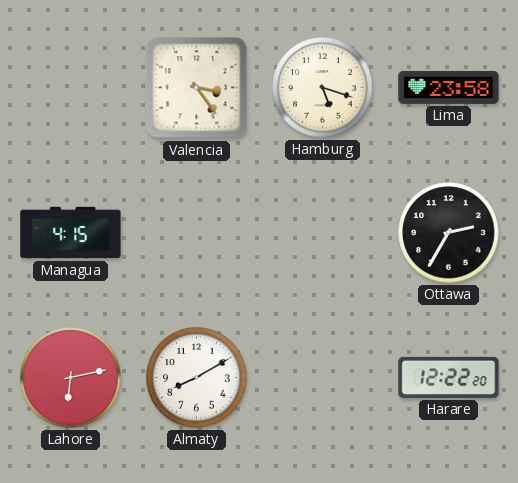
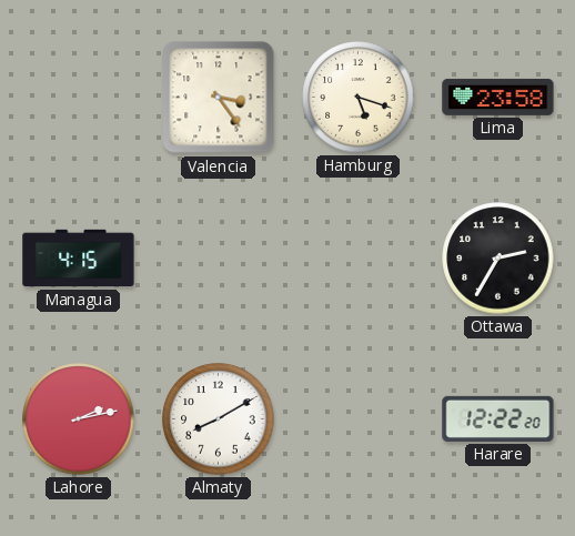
Lahore: 6:13 -> 2:13
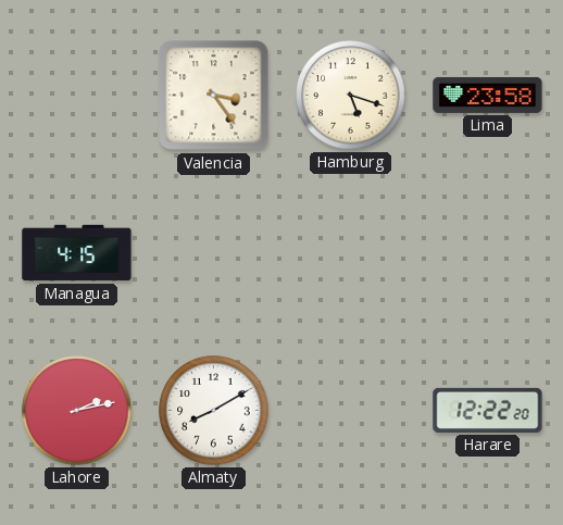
Ottawa: 2:35 -> none
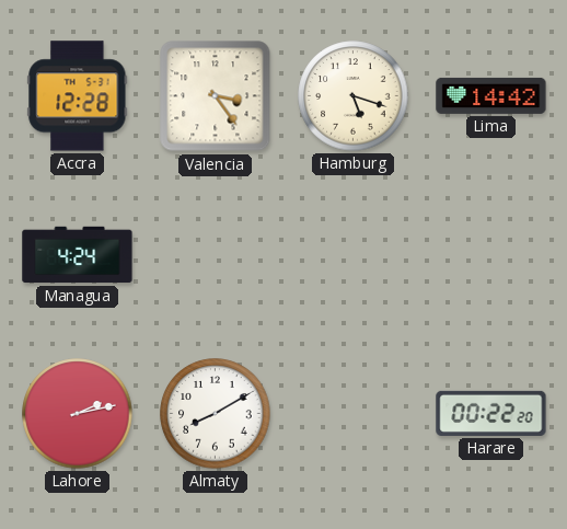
Accra: none -> 12:28
Lima: 23:58 -> 14:42
Managua: 4:15 -> 4:24
Harare: 12:22 -> 00:22
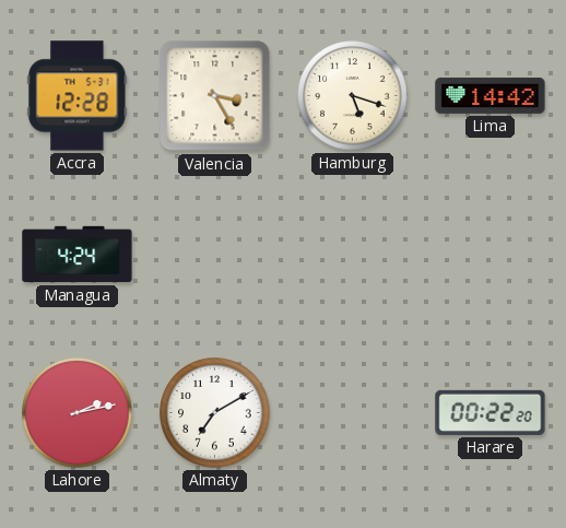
Valencia: 3:24 -> 3:25
Almaty: 8:10 -> 7:10
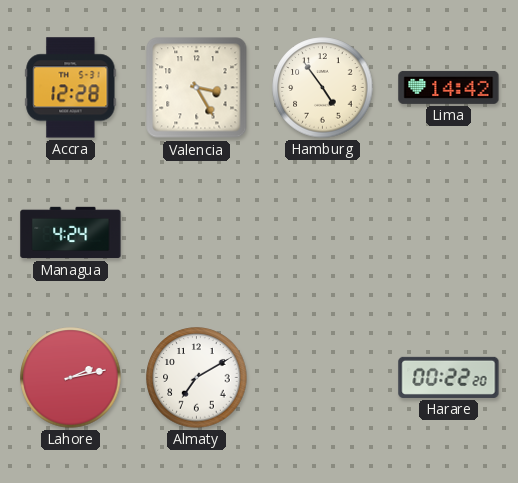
Hamburg: 5:18 -> 4:54
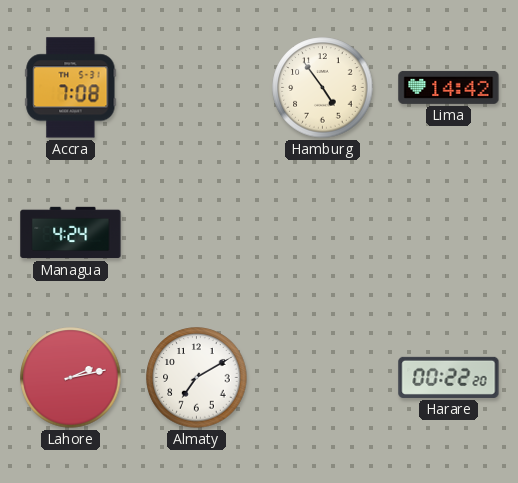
Accra: 12:28 -> 7:08
Valencia: 3:25 -> none
